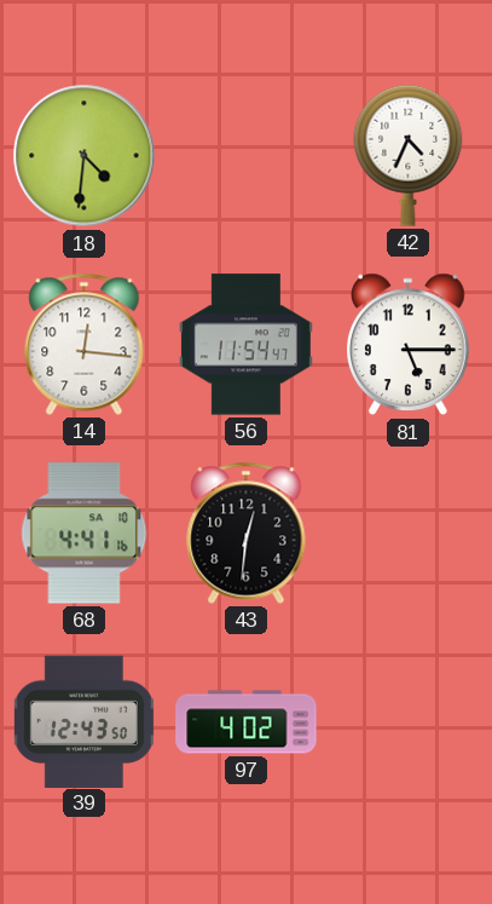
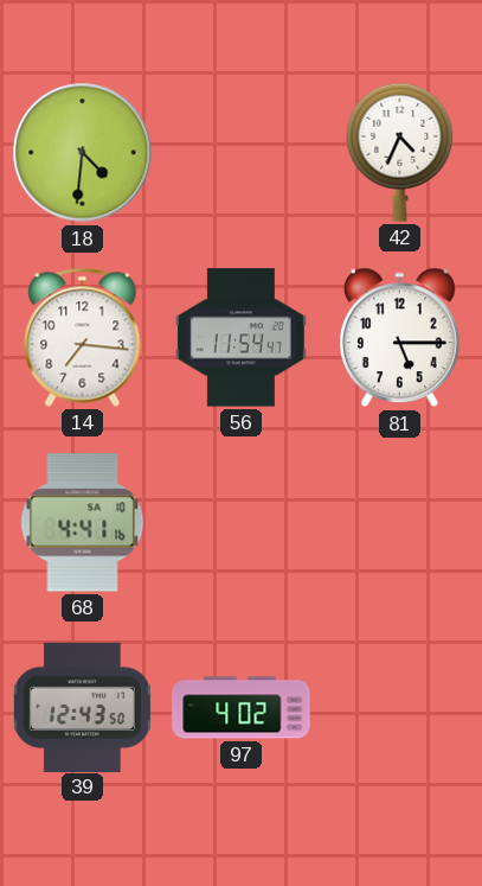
14: 12:16 -> 7:16
43: 12:31 -> none
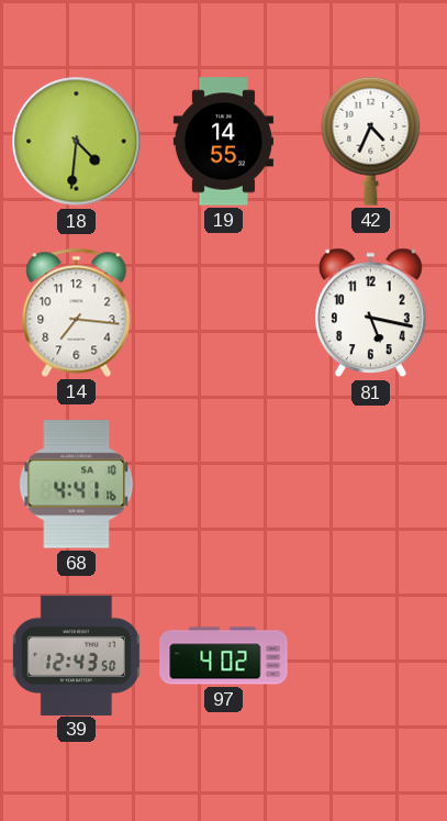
19: none -> 14:55
56: 11:54 -> none
81: 5:15 -> 5:17
